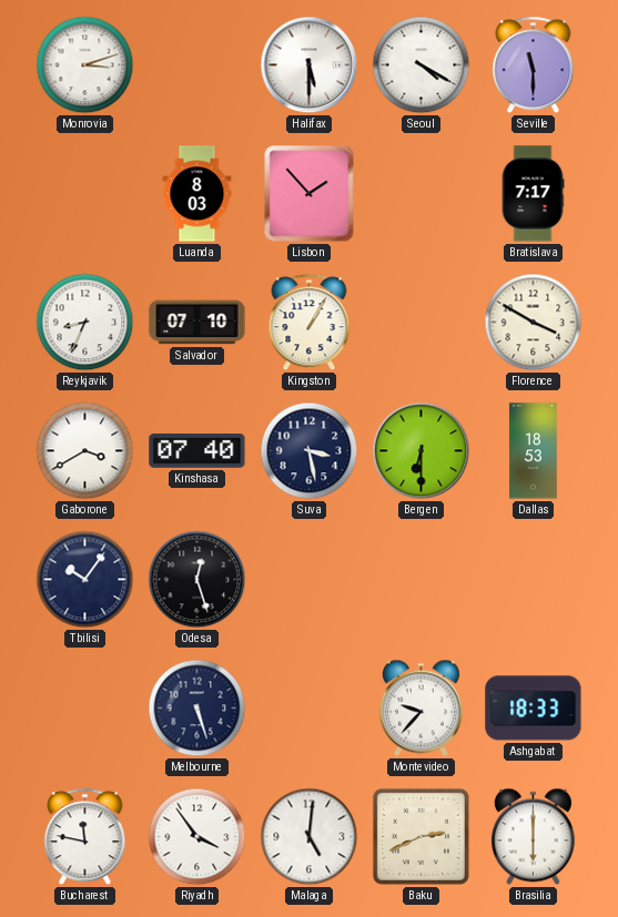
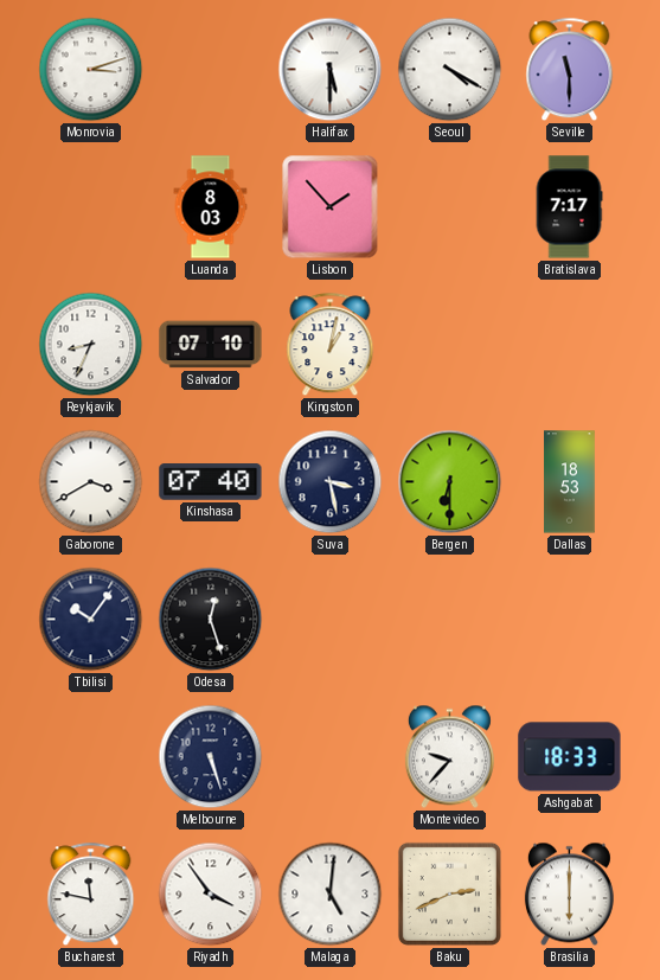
Kingston: 1:05 -> 1:02
Florence: 3:50 -> none
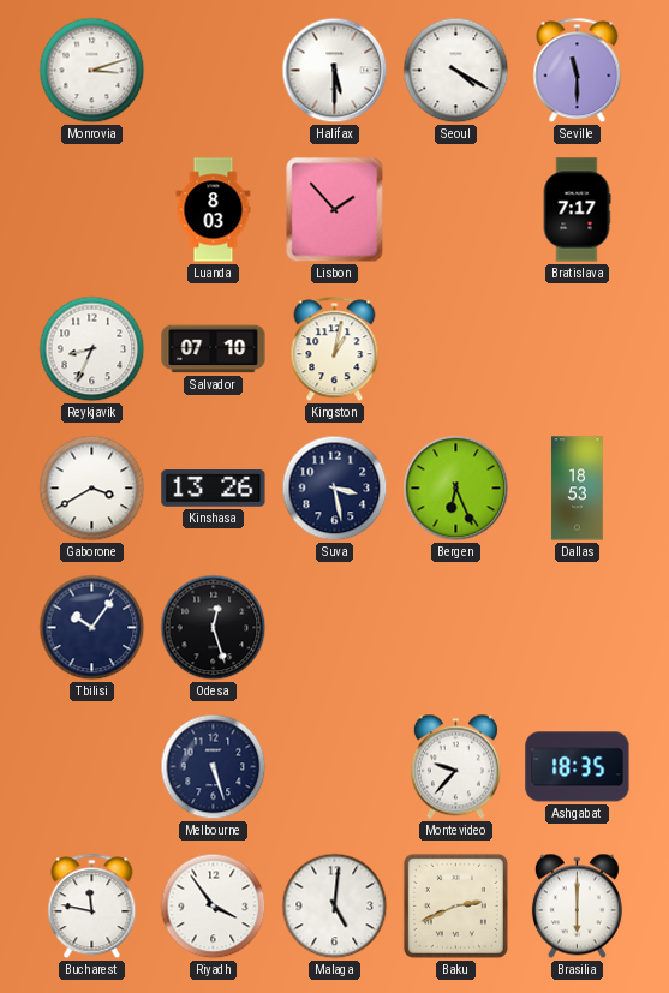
Kinshasa: 07:40 -> 13:26
Bergen: 6:30 -> 6:26
Ashgabat: 18:33 -> 18:35
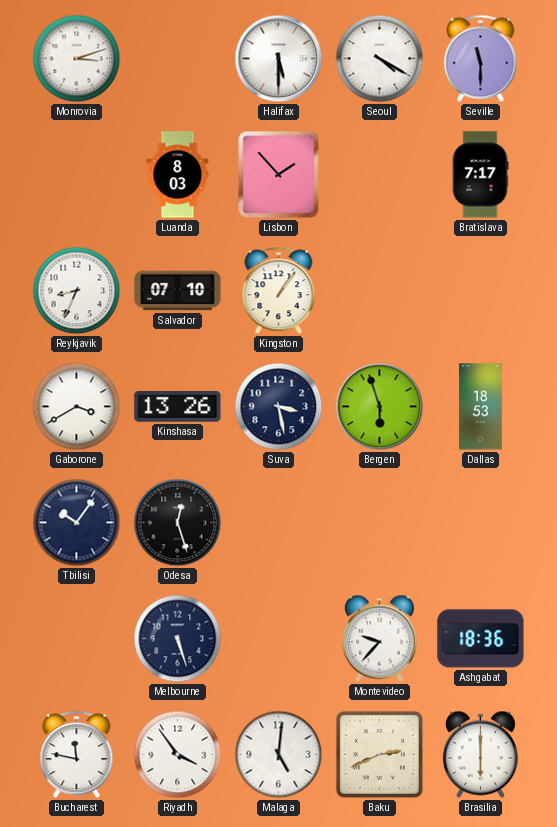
Kingston: 1:02 -> 1:06
Bergen: 6:26 -> 5:57
Ashgabat: 18:35 -> 18:36
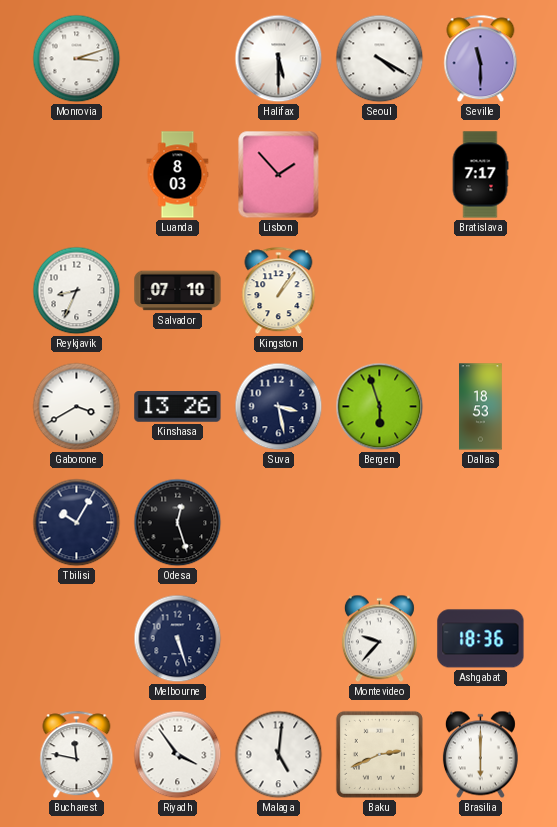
Tbilisi: 10:06 -> 10:05
